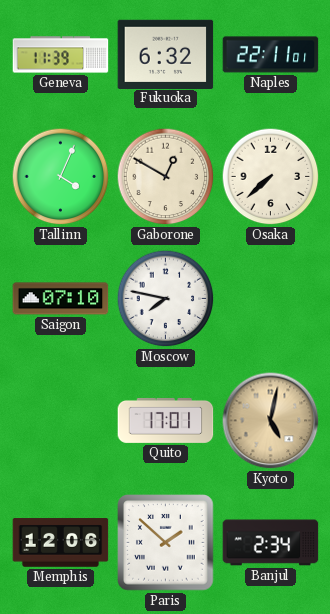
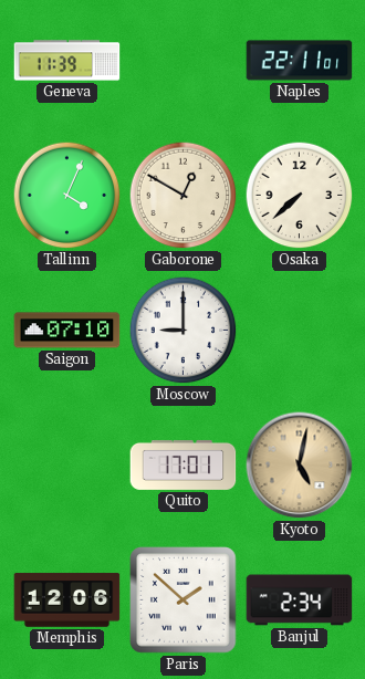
Fukuoka: 6:32 -> none
Moscow: 7:47 -> 9:00
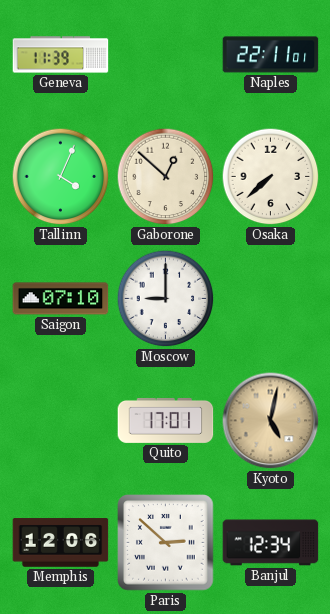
Gaborone: 12:50 -> 12:52
Paris: 1:52 -> 2:52
Banjul: 2:34 -> 12:34
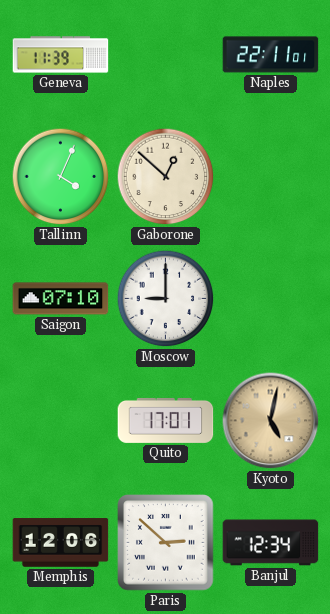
Osaka: 7:38 -> none
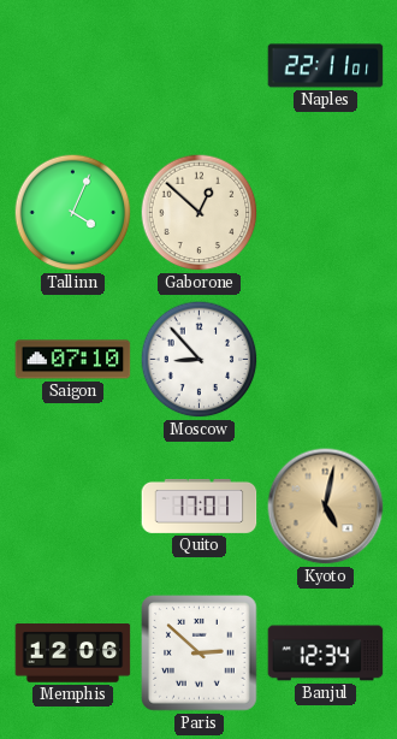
Geneva: 11:39 -> none
Moscow: 9:00 -> 8:53
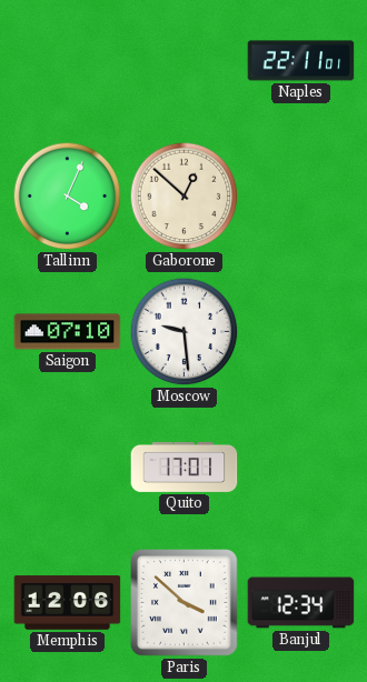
Moscow: 8:53 -> 9:29
Kyoto: 5:02 -> none
Paris: 2:52 -> 3:52
